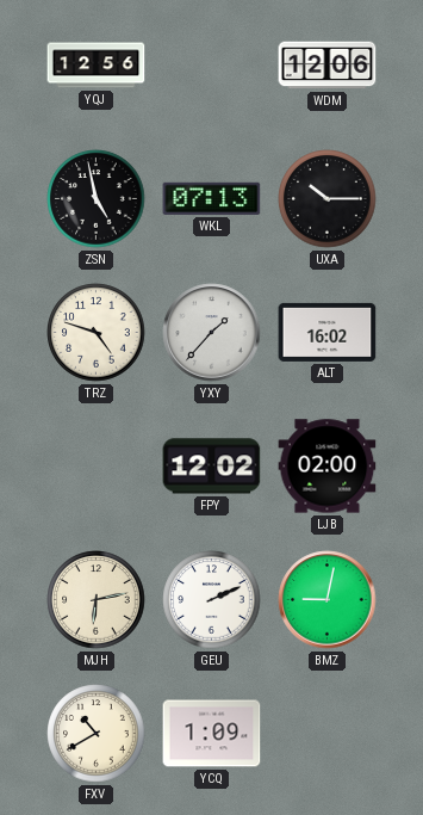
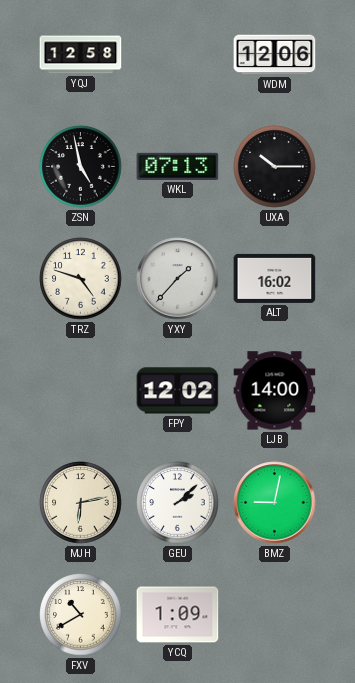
YQJ: 12:56 -> 12:58
LJB: 02:00 -> 14:00
GEU: 2:11 -> 2:08
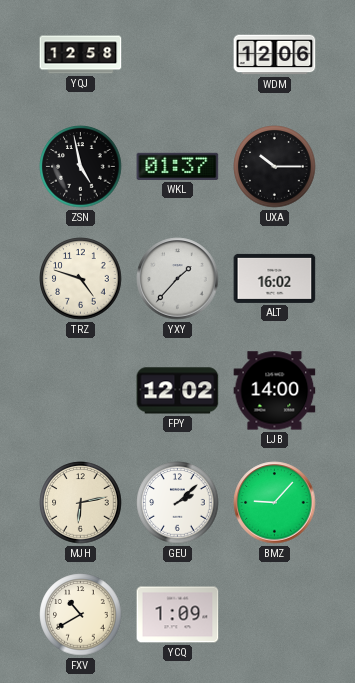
WKL: 07:13 -> 01:37
BMZ: 9:02 -> 9:07
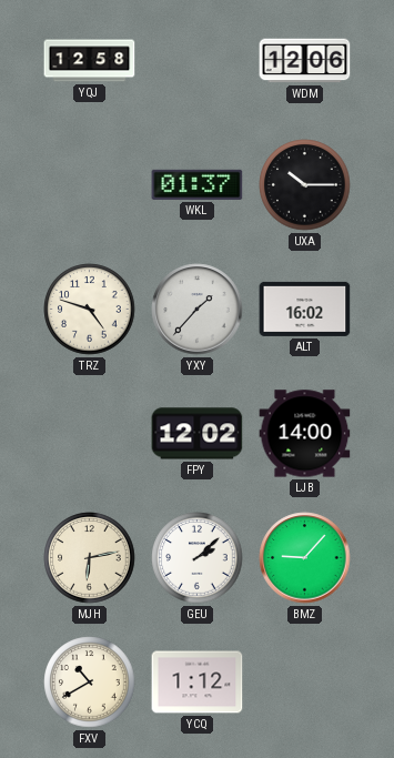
ZSN: 4:58 -> none
YCQ: 1:09 -> 1:12
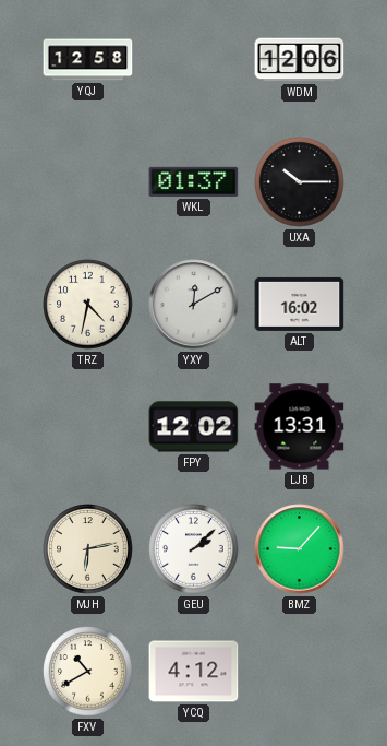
TRZ: 4:48 -> 4:32
YXY: 1:37 -> 12:10
LJB: 14:00 -> 13:31
YCQ: 1:12 -> 4:12
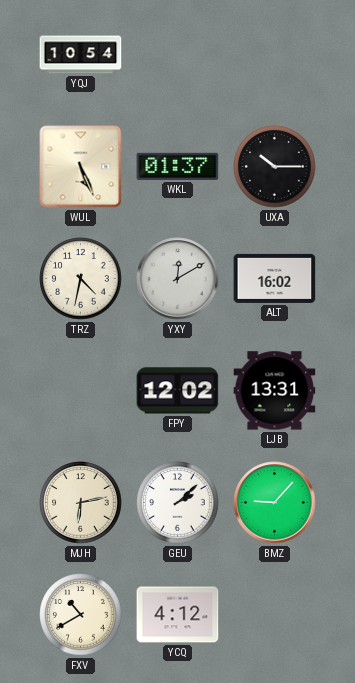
YQJ: 12:58 -> 10:54
WDM: 12:06 -> none
WUL: none -> 5:26
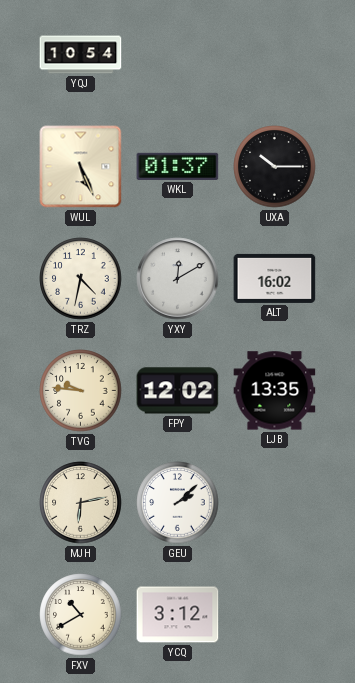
TVG: none -> 9:46
LJB: 13:31 -> 13:35
BMZ: 9:07 -> none
YCQ: 4:12 -> 3:12
